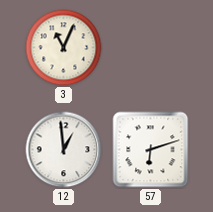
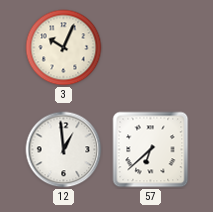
3: 11:04 -> 10:04
57: 6:12 -> 6:38
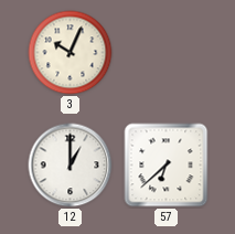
12: 12:59 -> 1:00
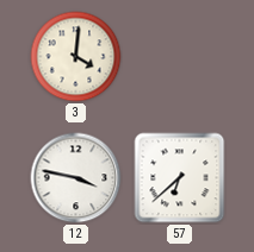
3: 10:04 -> 4:01
12: 1:00 -> 3:47
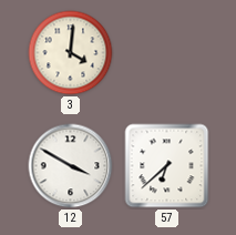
12: 3:47 -> 3:50
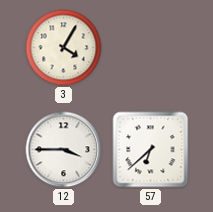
3: 4:01 -> 4:05
12: 3:50 -> 3:45
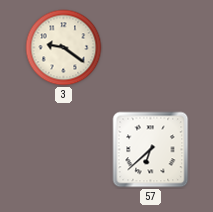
3: 4:05 -> 9:21
12: 3:45 -> none
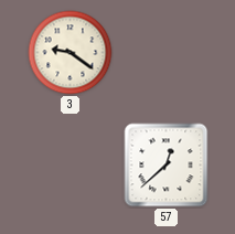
57: 6:38 -> 12:38
